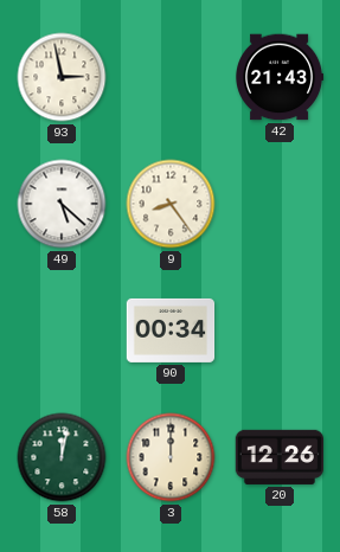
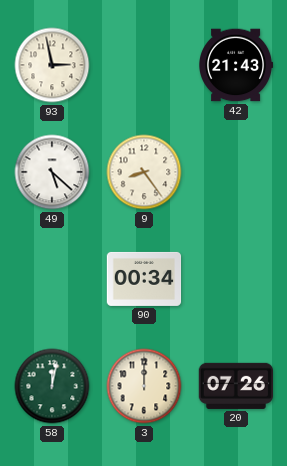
20: 12:26 -> 07:26
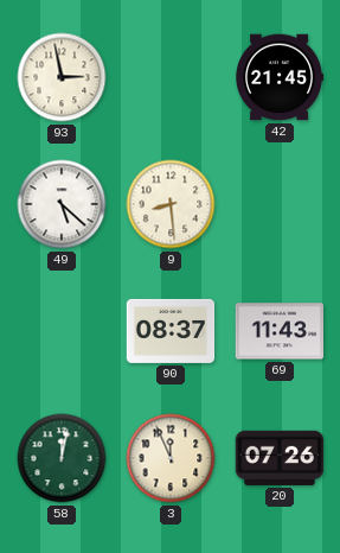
42: 21:43 -> 21:45
9: 8:24 -> 8:29
90: 00:34 -> 08:37
69: none -> 11:43
3: 12:00 -> 11:56
